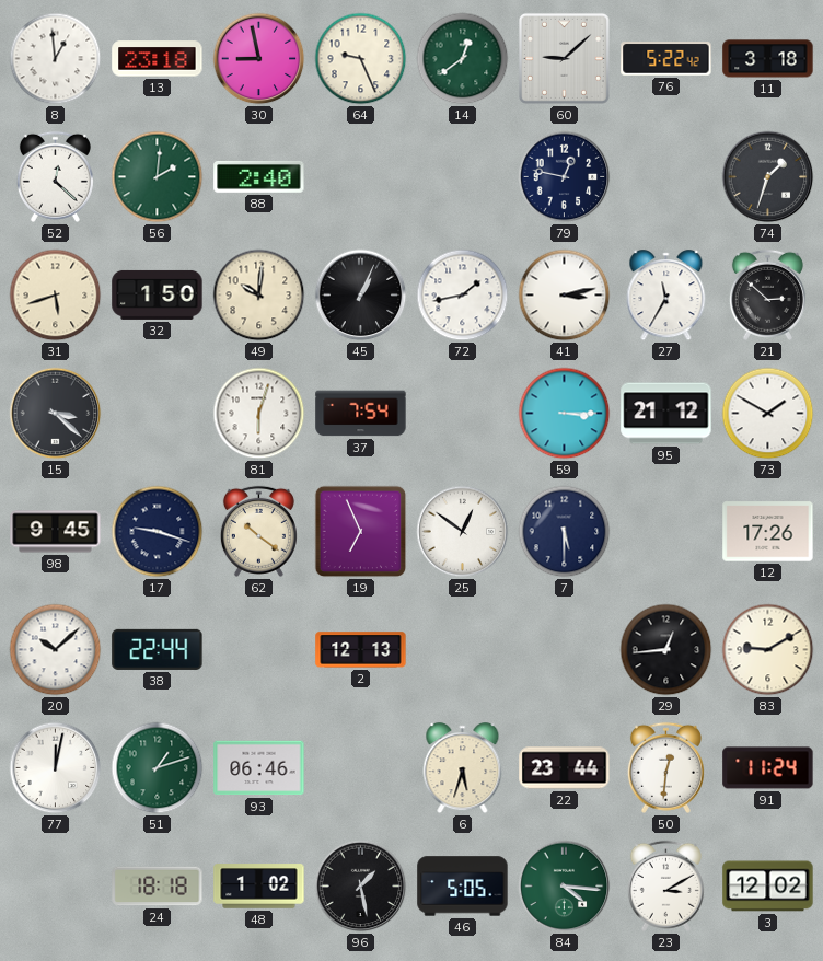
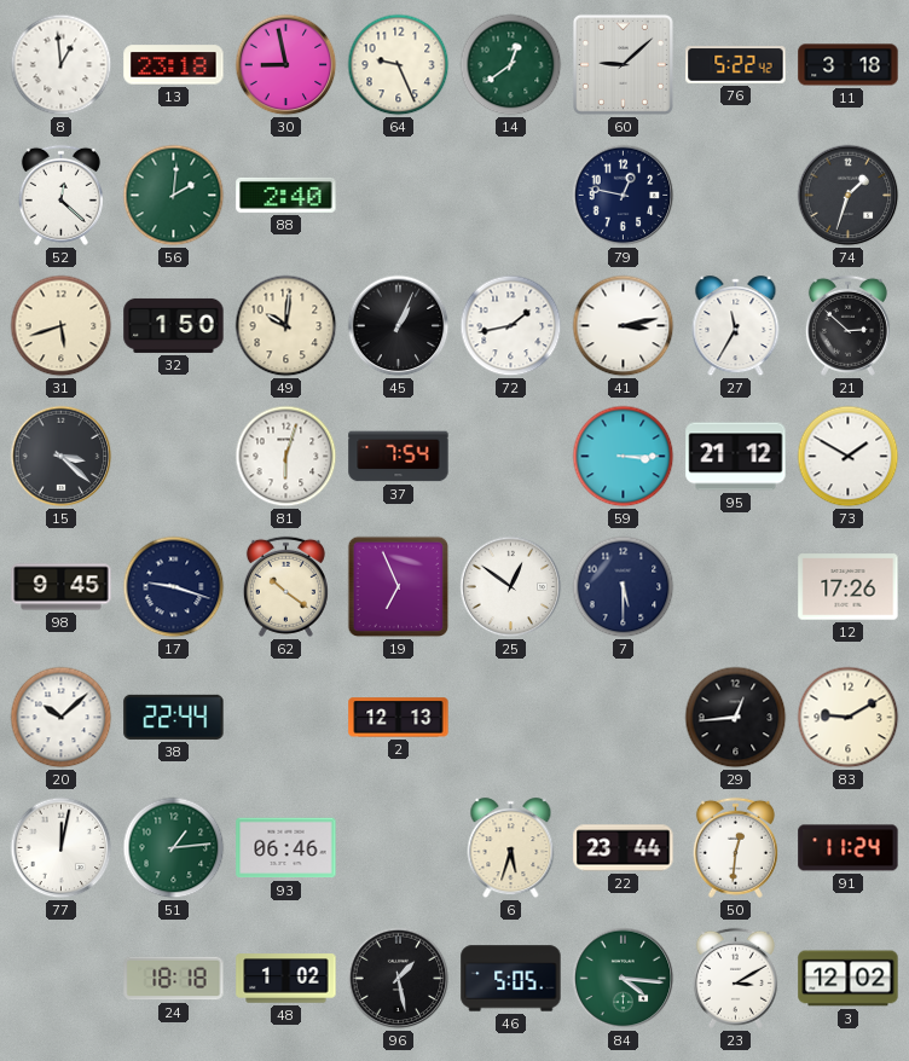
51: 1:12 -> 1:14
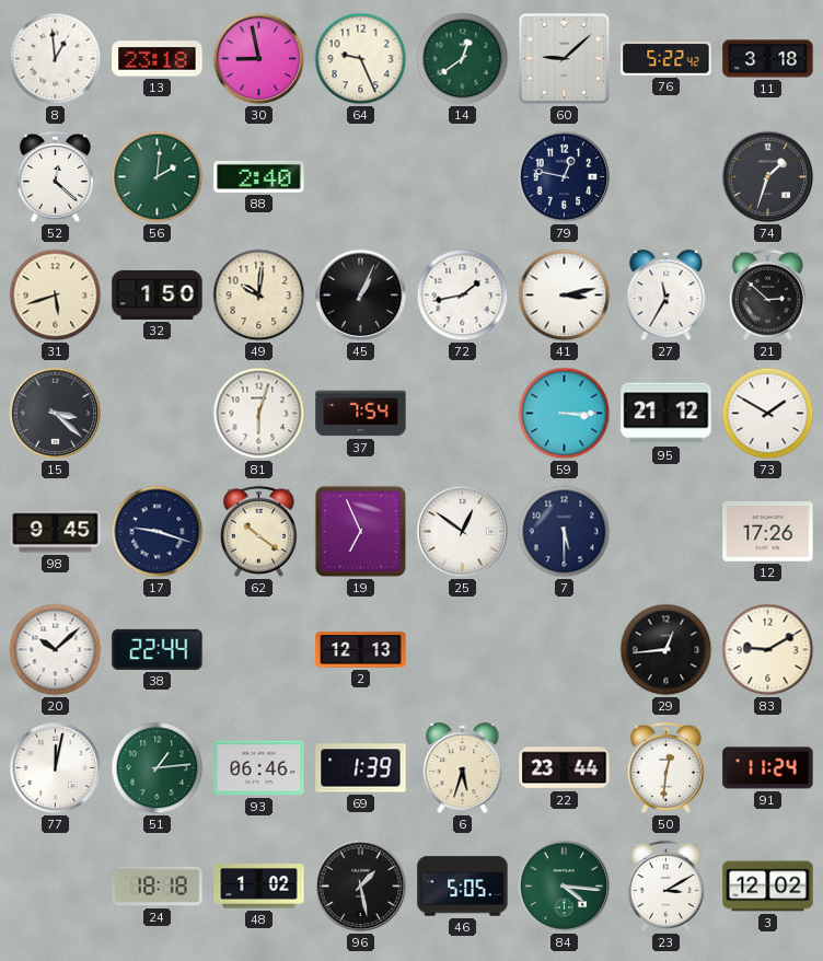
69: none -> 1:39
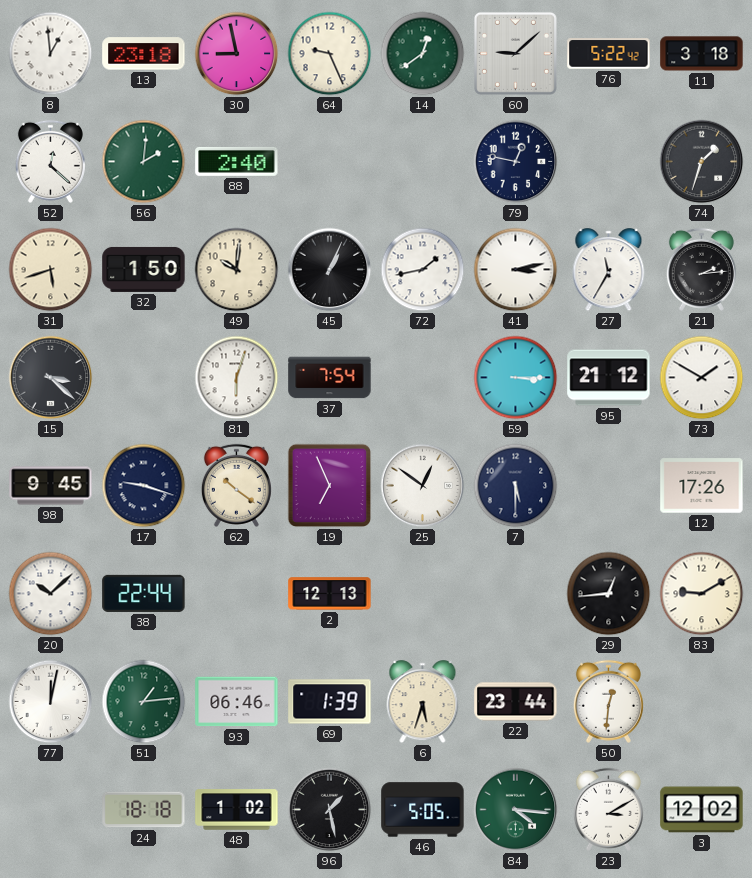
21: 2:52 -> 2:14
91: 11:24 -> none
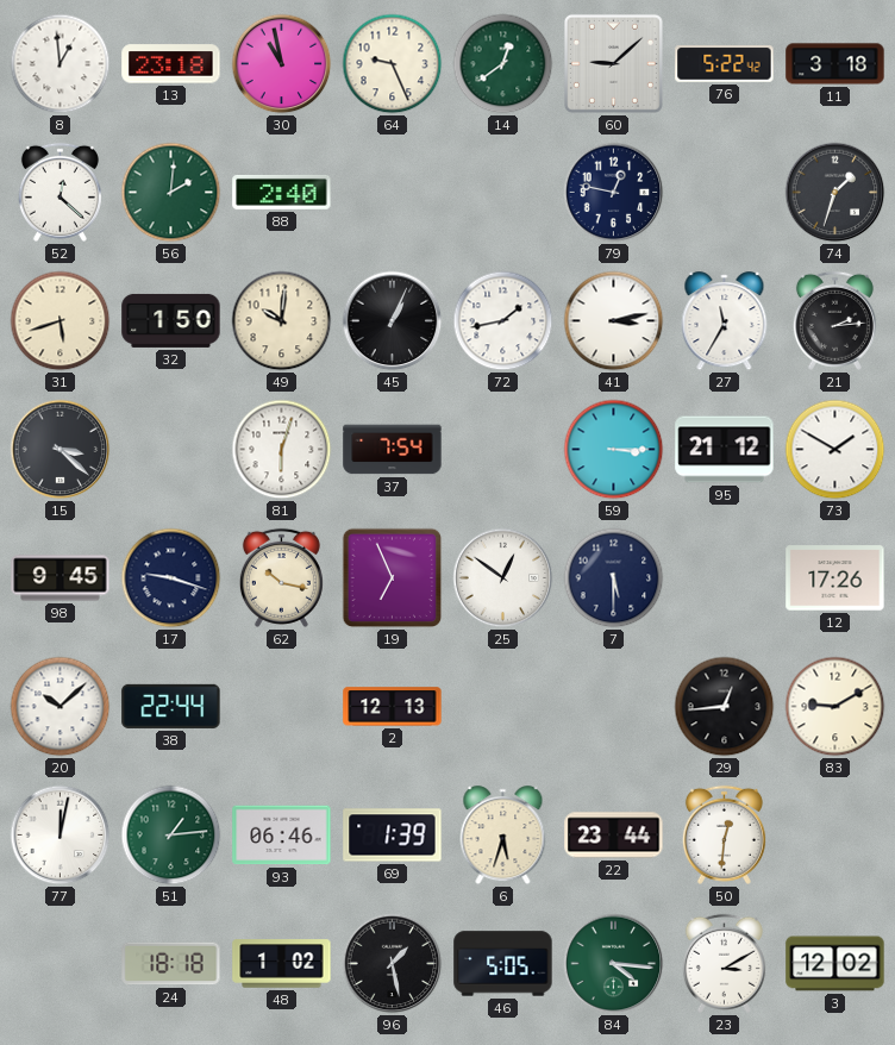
30: 8:58 -> 10:58
62: 10:21 -> 10:17
